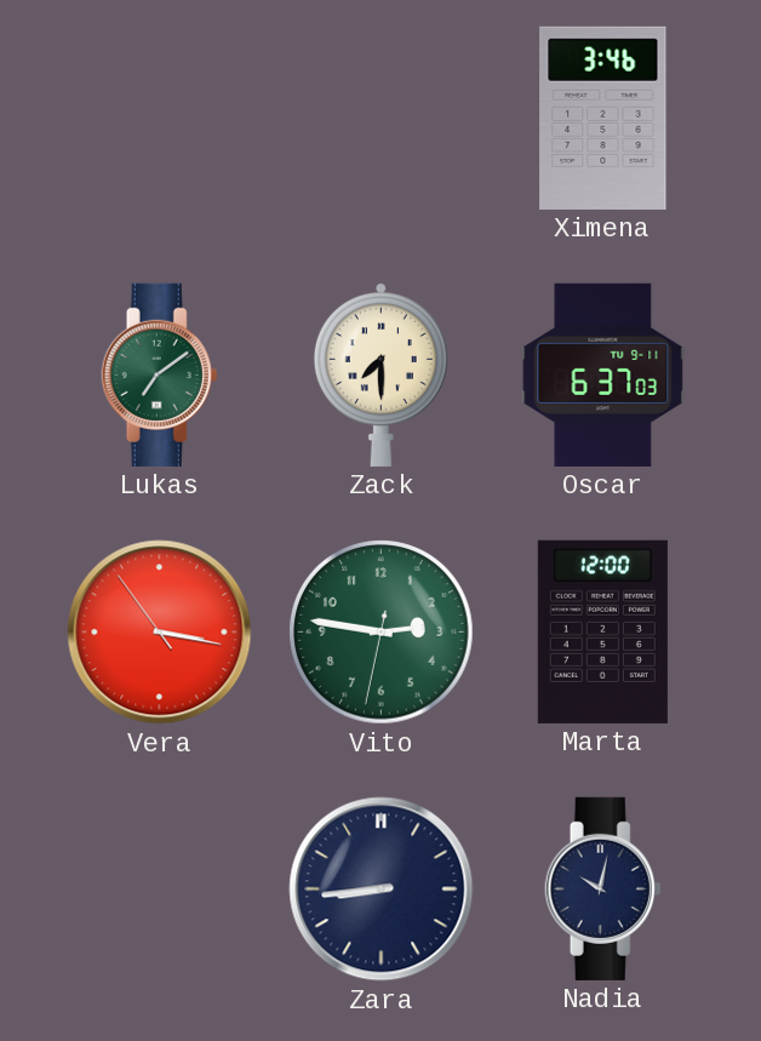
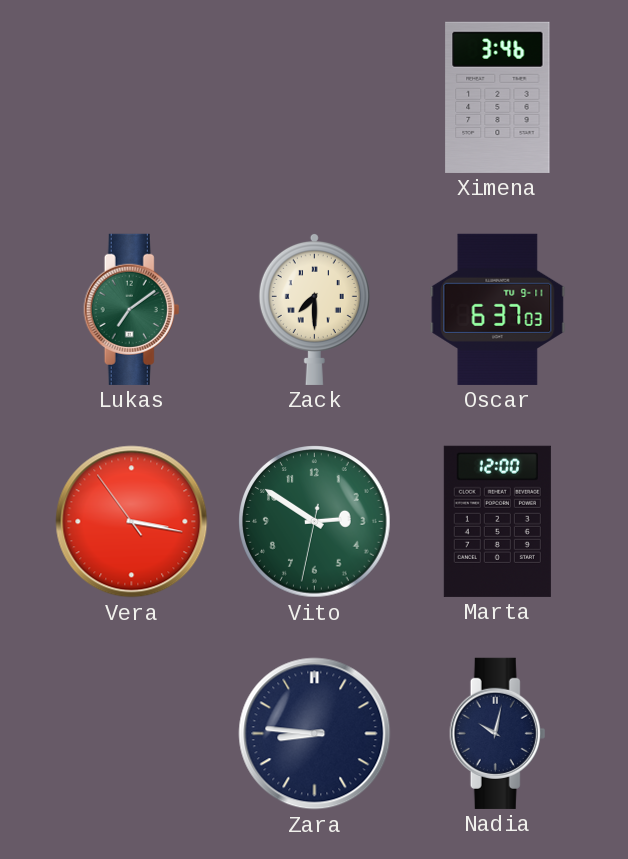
Vito: 2:46 -> 2:50
Zara: 8:44 -> 8:46
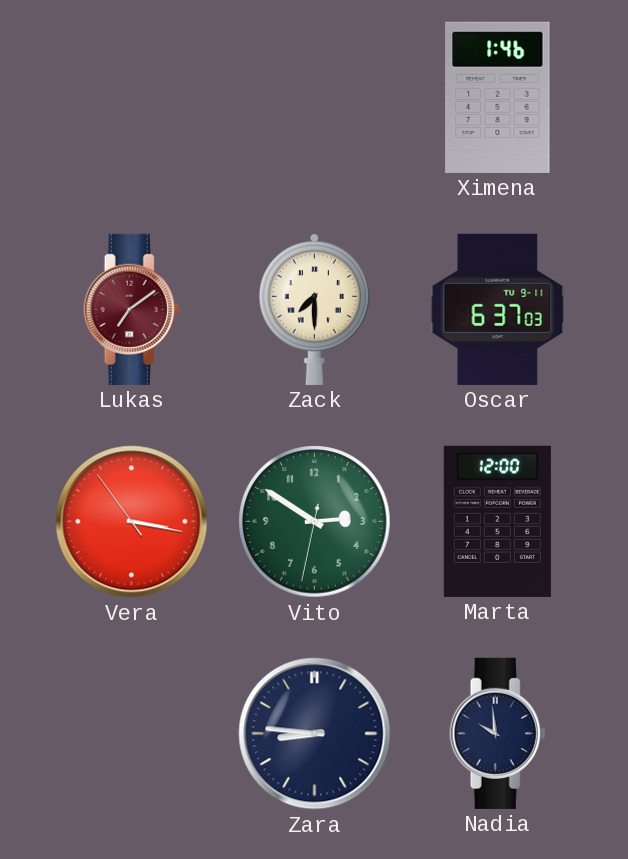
Ximena: 3:46 -> 1:46
Lukas dial: green -> burgundy
Nadia: 10:02 -> 9:59
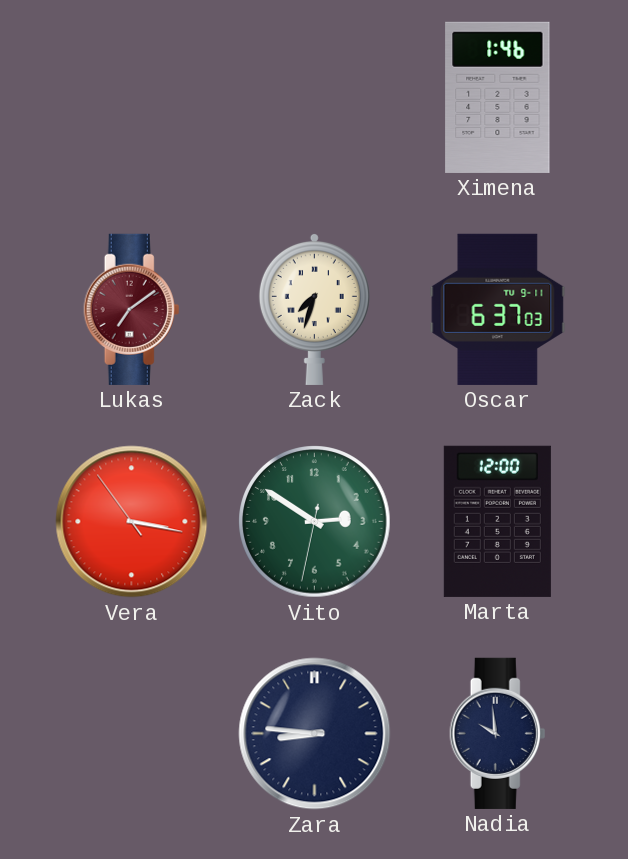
Zack: 7:30 -> 7:33
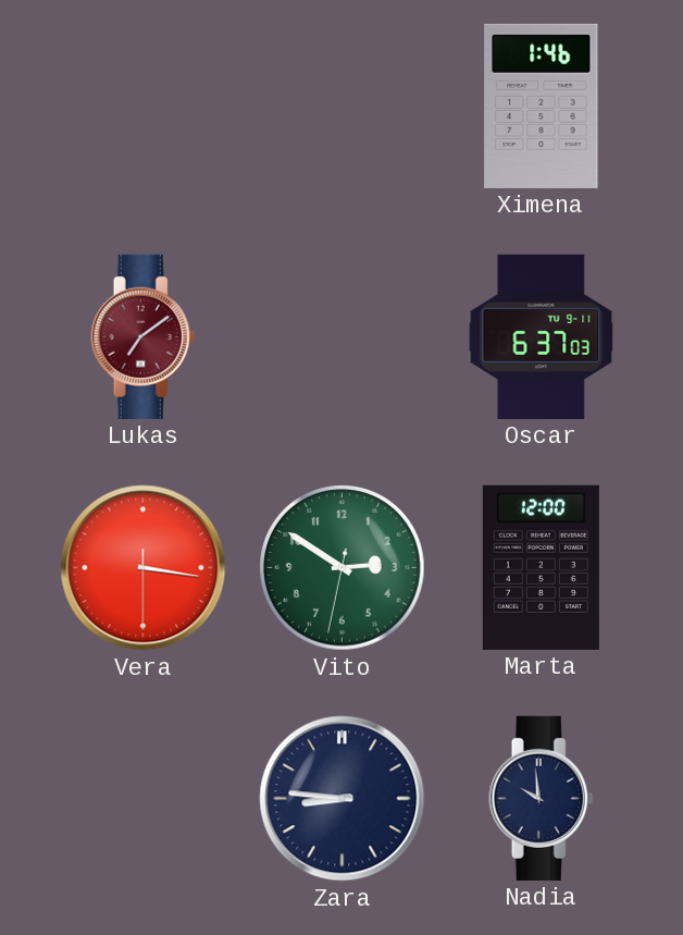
Zack: 7:33 -> none
Vera: 3:16:54 -> 3:16:30
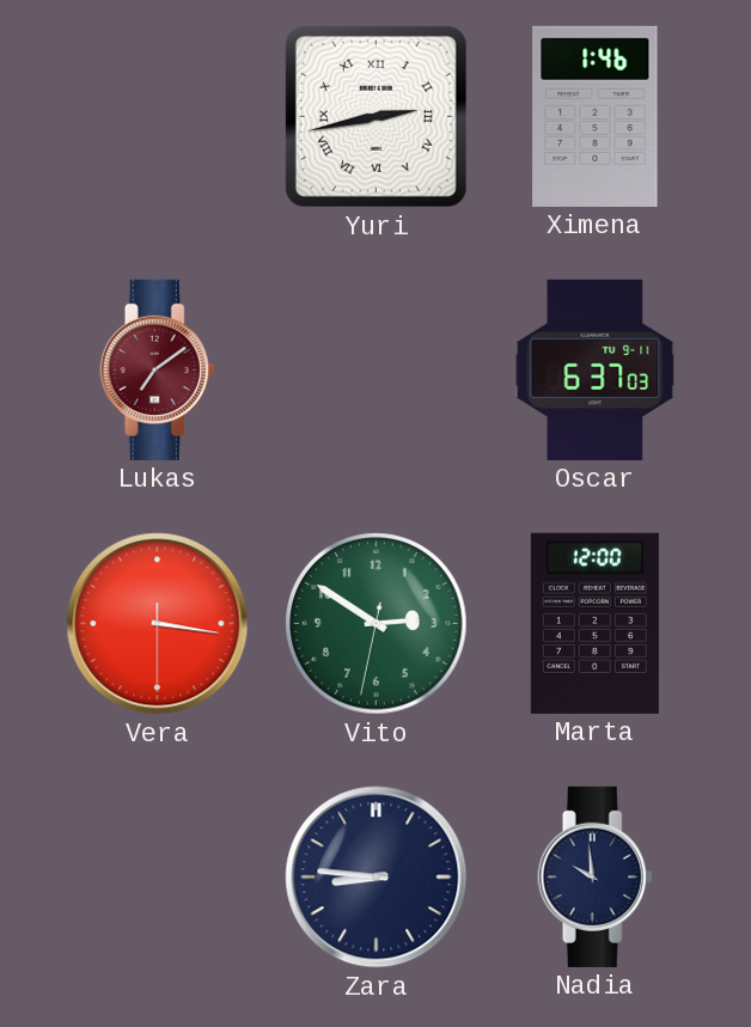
Yuri: none -> 2:43
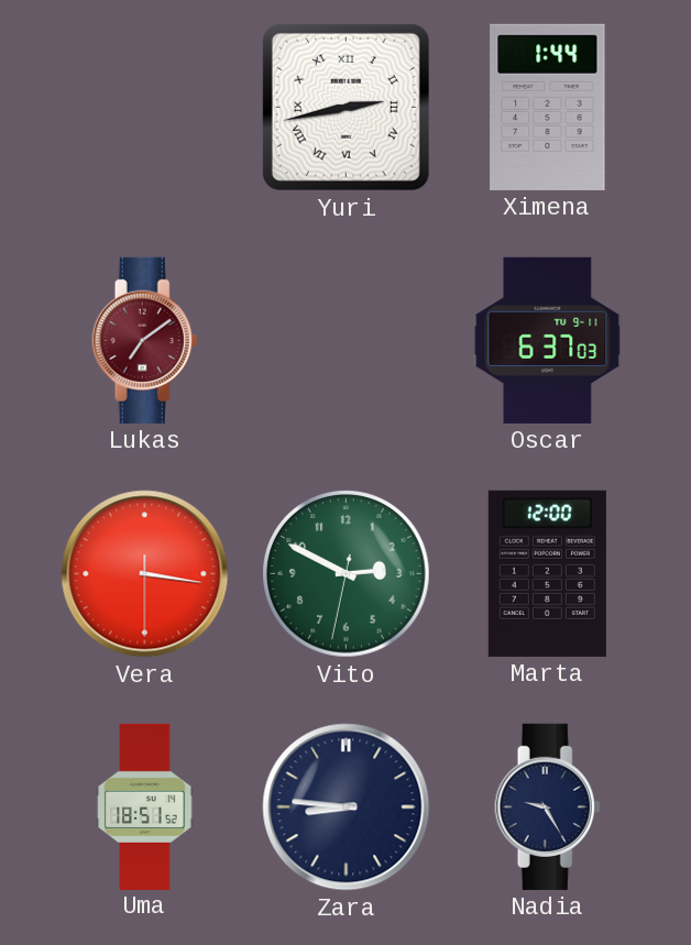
Ximena: 1:46 -> 1:44
Vito: 2:50 -> 2:49
Uma: none -> 18:51
Nadia: 9:59 -> 9:25
